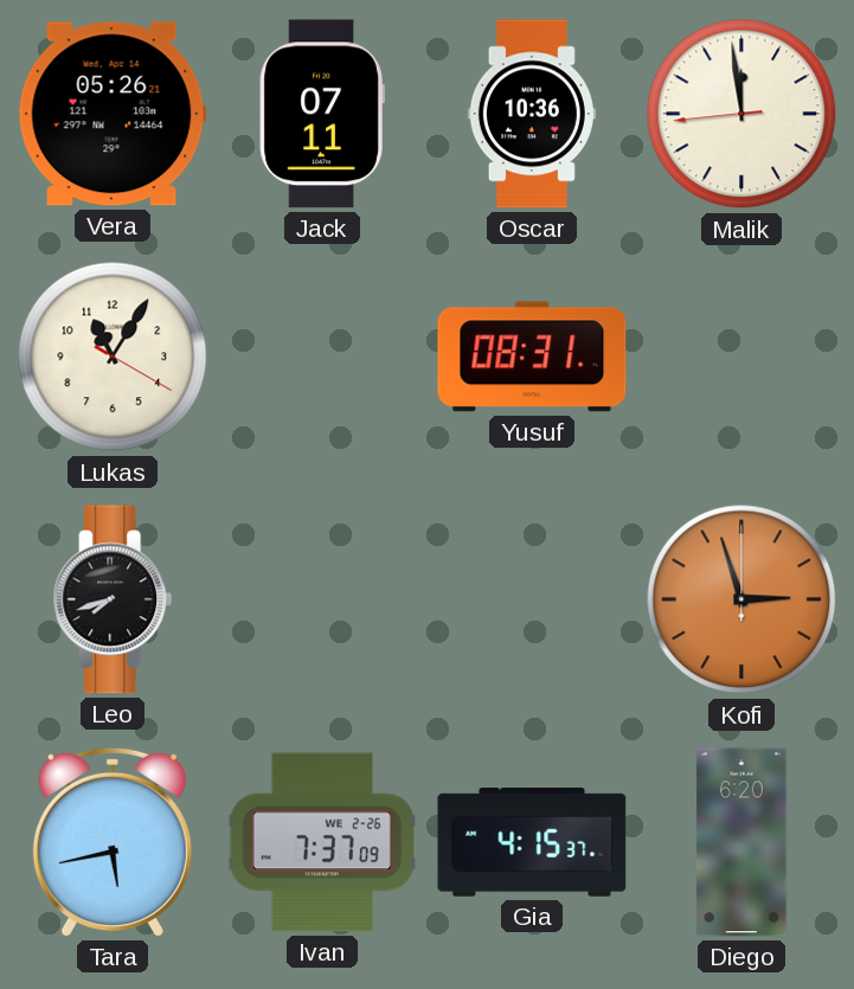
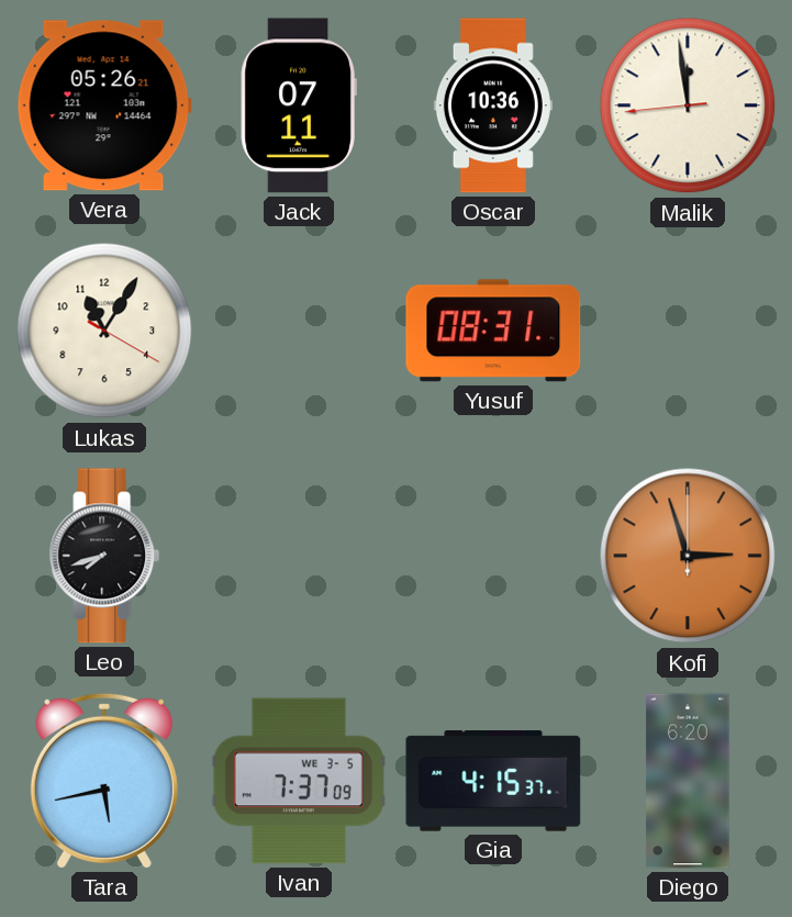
Ivan date: WE 2-26 -> WE 3-5
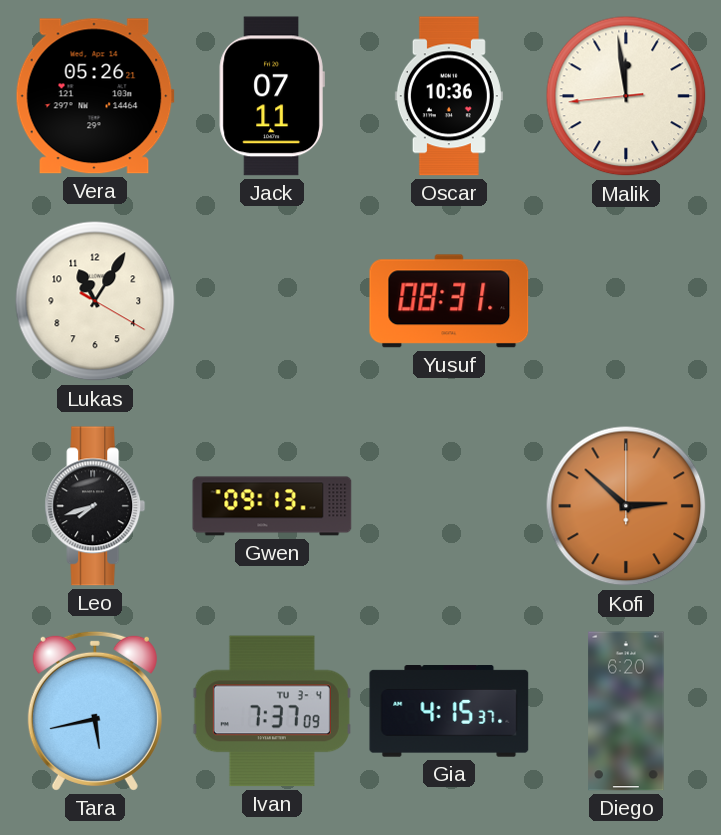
Gwen: none -> 09:13
Kofi: 2:57 -> 2:52
Ivan date: WE 3-5 -> TU 3-4
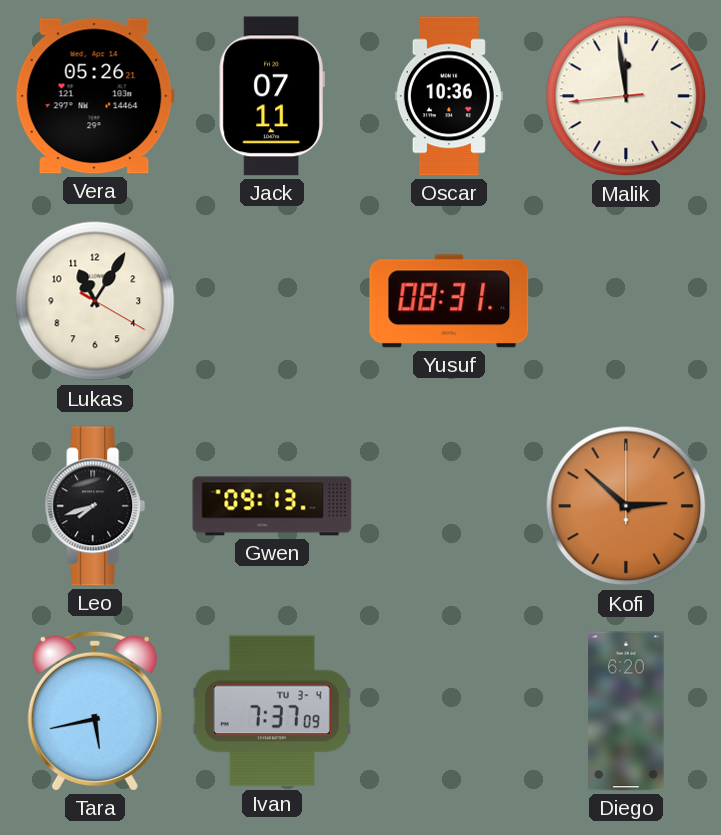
Gia: 4:15 -> none
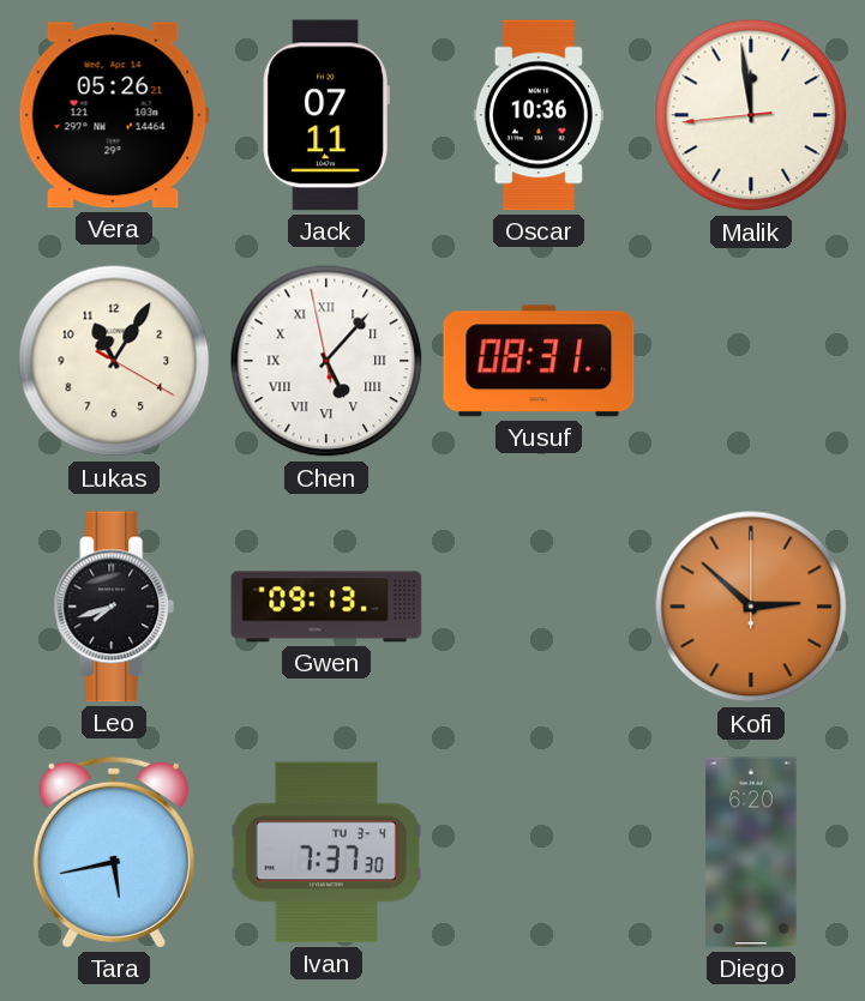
Chen: none -> 5:06
Ivan: 7:37:09 -> 7:37:30
